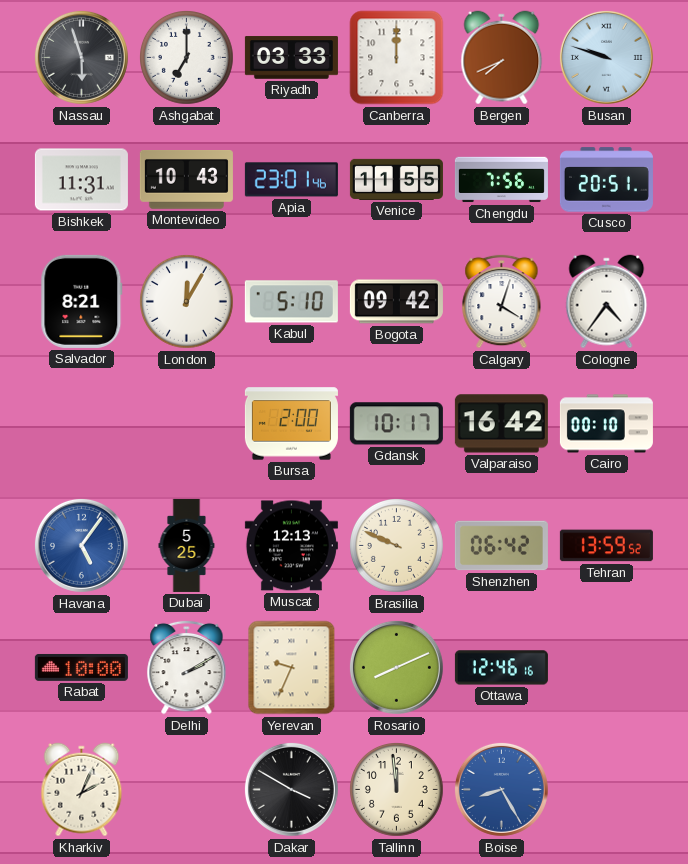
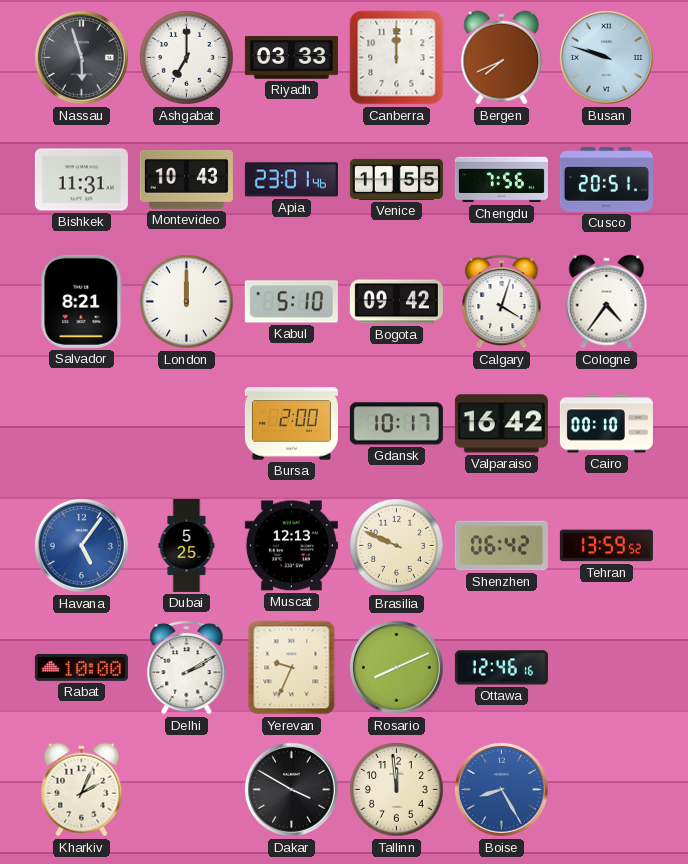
London: 12:05 -> 12:00
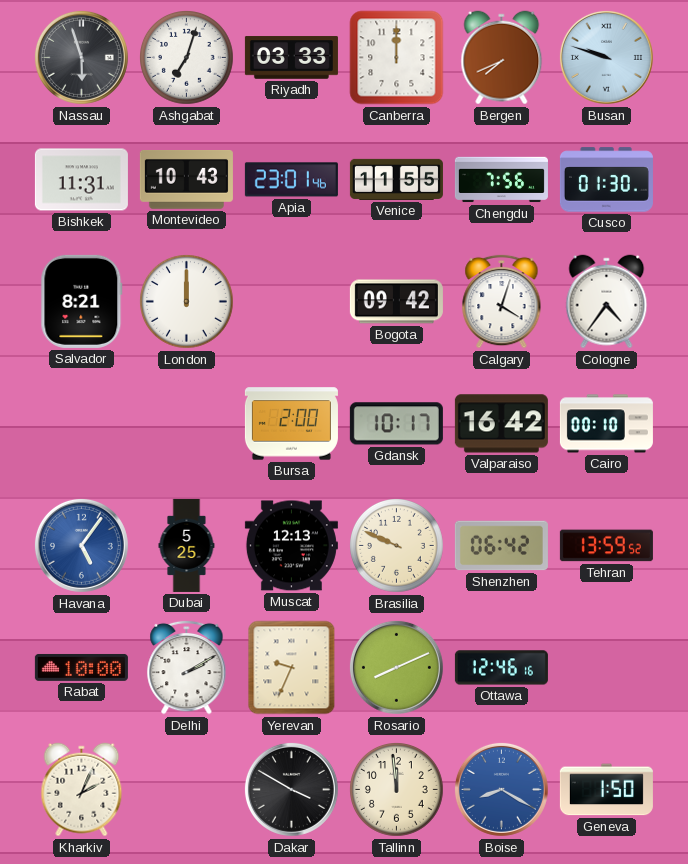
Ashgabat: 7:00 -> 7:03
Cusco: 20:51 -> 01:30
Kabul: 5:10 -> none
Boise: 8:25 -> 8:20
Geneva: none -> 1:50
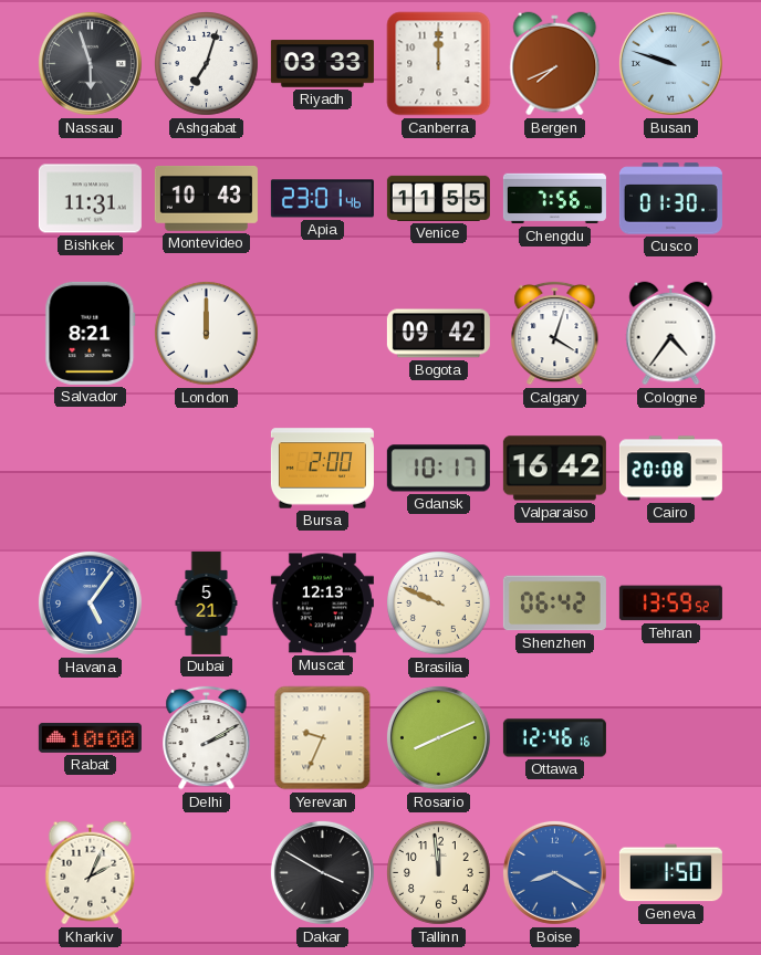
Cairo: 00:10 -> 20:08
Dubai: 5:25 -> 5:21
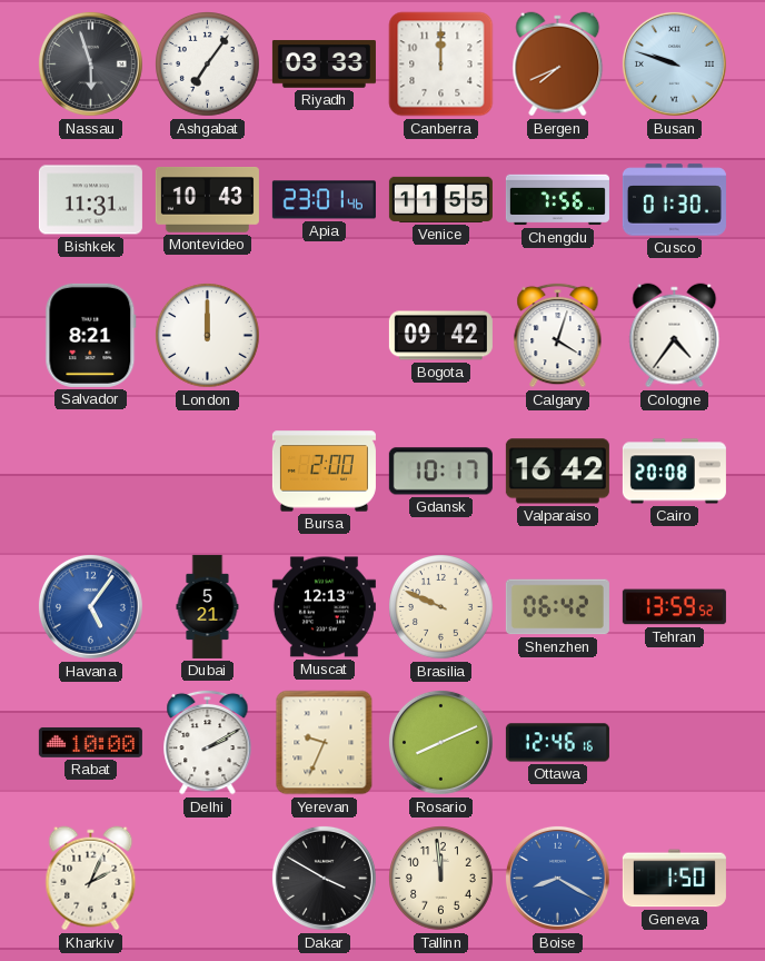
Ashgabat: 7:03 -> 7:06
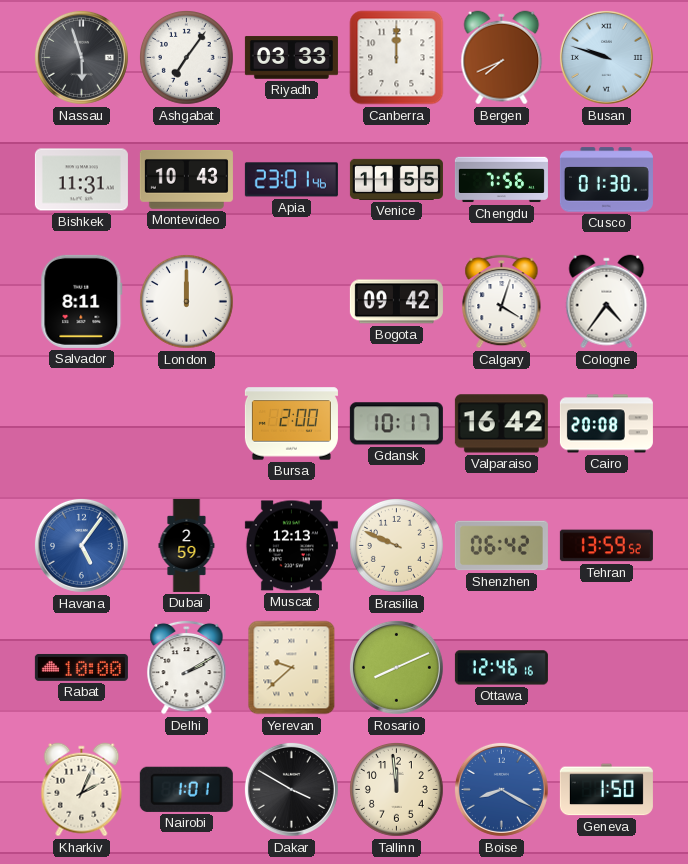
Salvador: 8:21 -> 8:11
Dubai: 5:21 -> 2:59
Yerevan: 9:34 -> 9:38
Nairobi: none -> 1:01
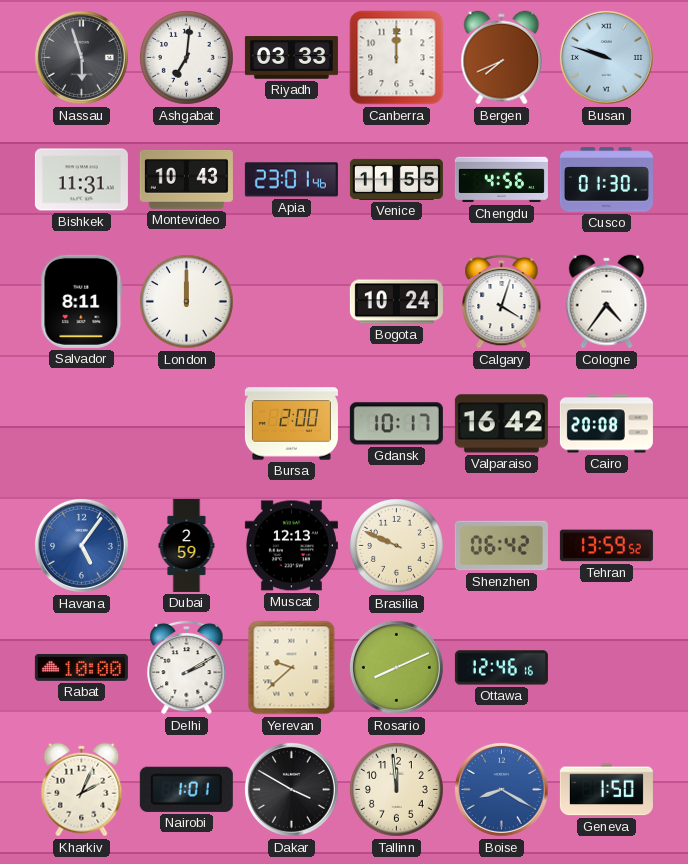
Ashgabat: 7:06 -> 7:01
Chengdu: 7:56 -> 4:56
Bogota: 09:42 -> 10:24
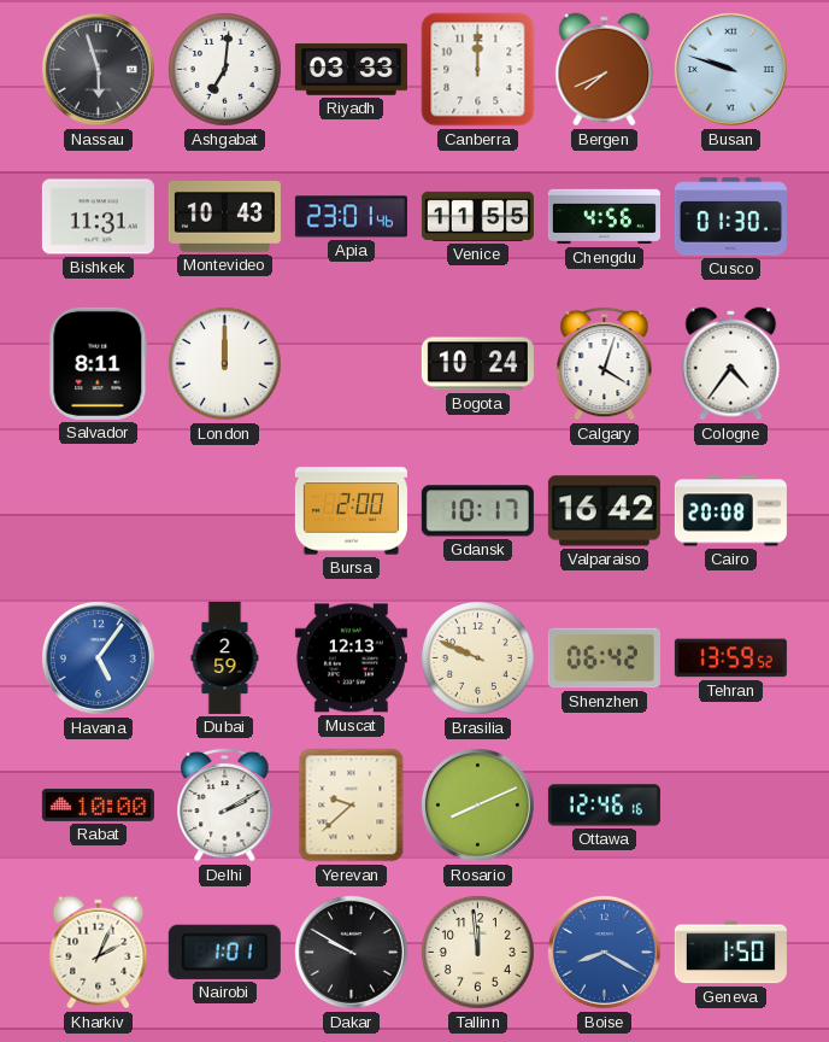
Dakar: 3:50 -> 9:50
